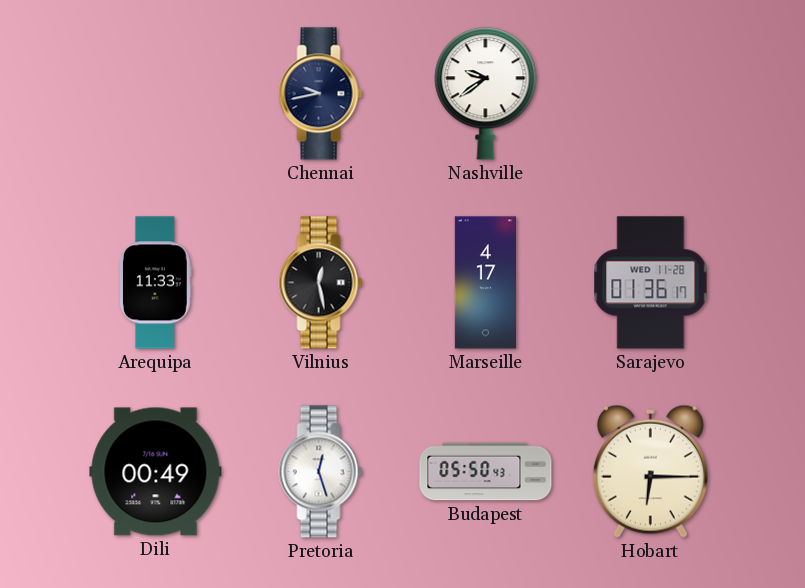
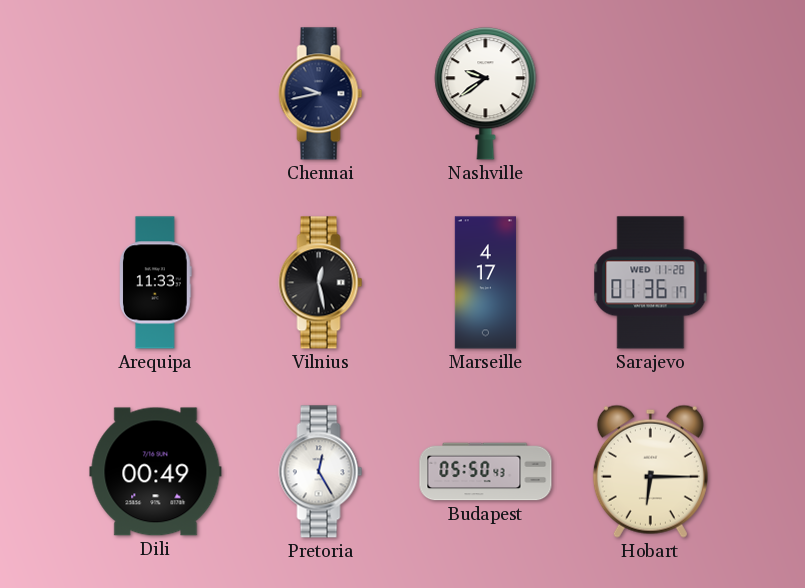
Pretoria: 12:27 -> 12:25
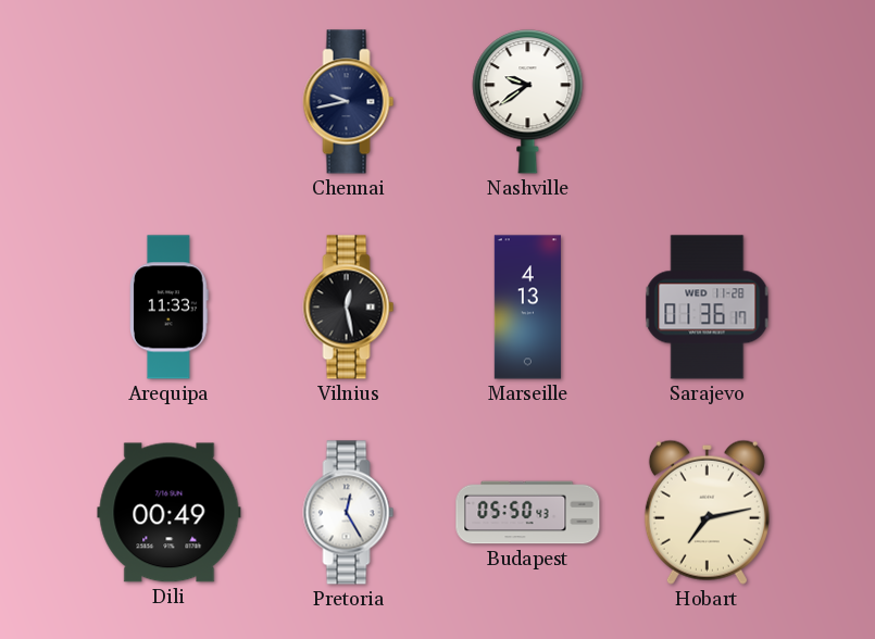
Marseille: 4:17 -> 4:13
Hobart: 6:15 -> 7:13
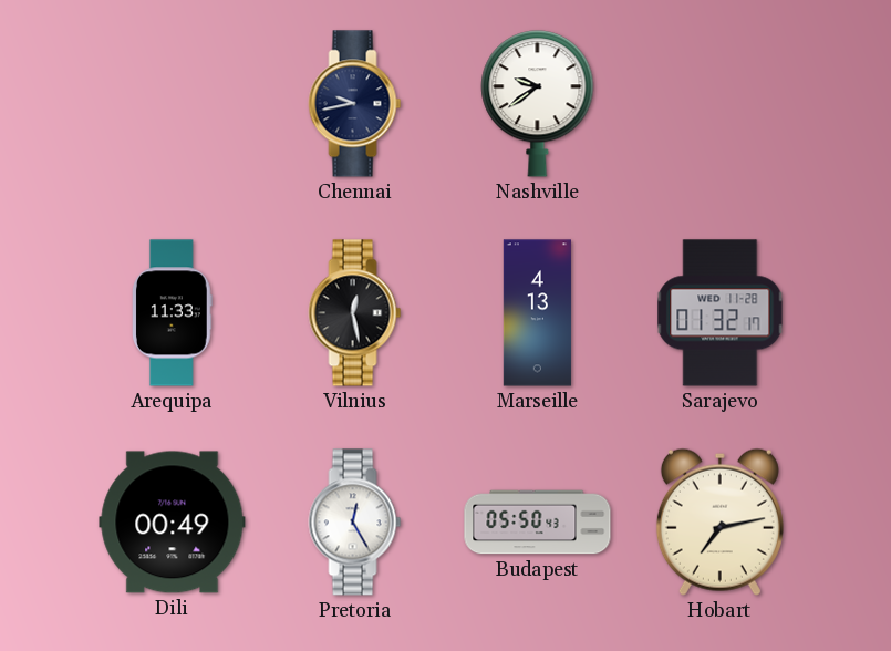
Sarajevo: 01:36 -> 01:32
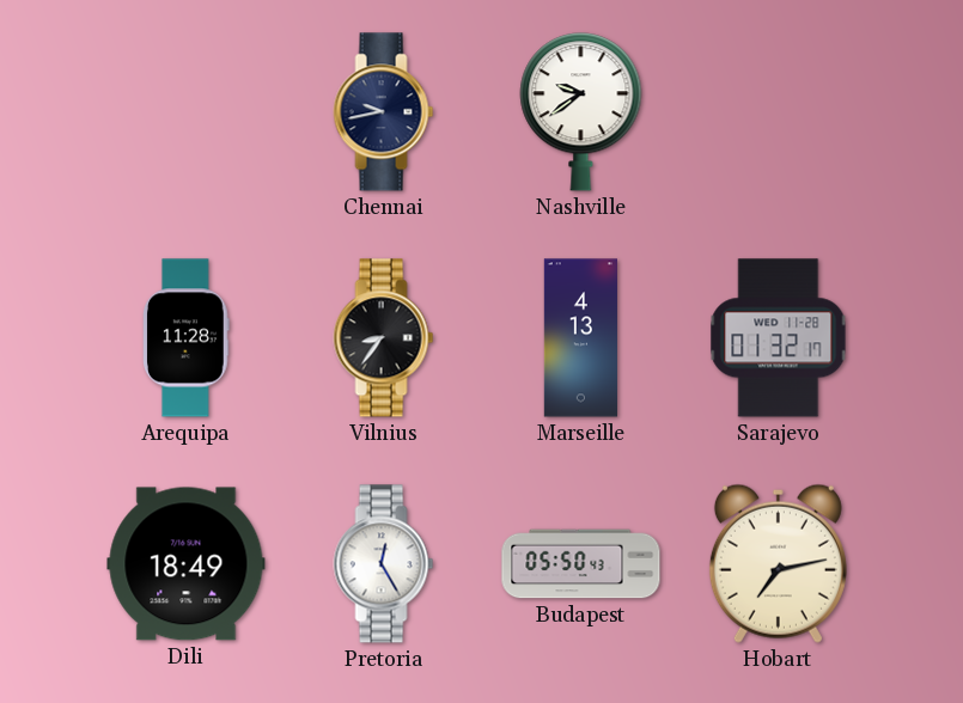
Arequipa: 11:33 -> 11:28
Vilnius: 12:28 -> 8:36
Dili: 00:49 -> 18:49
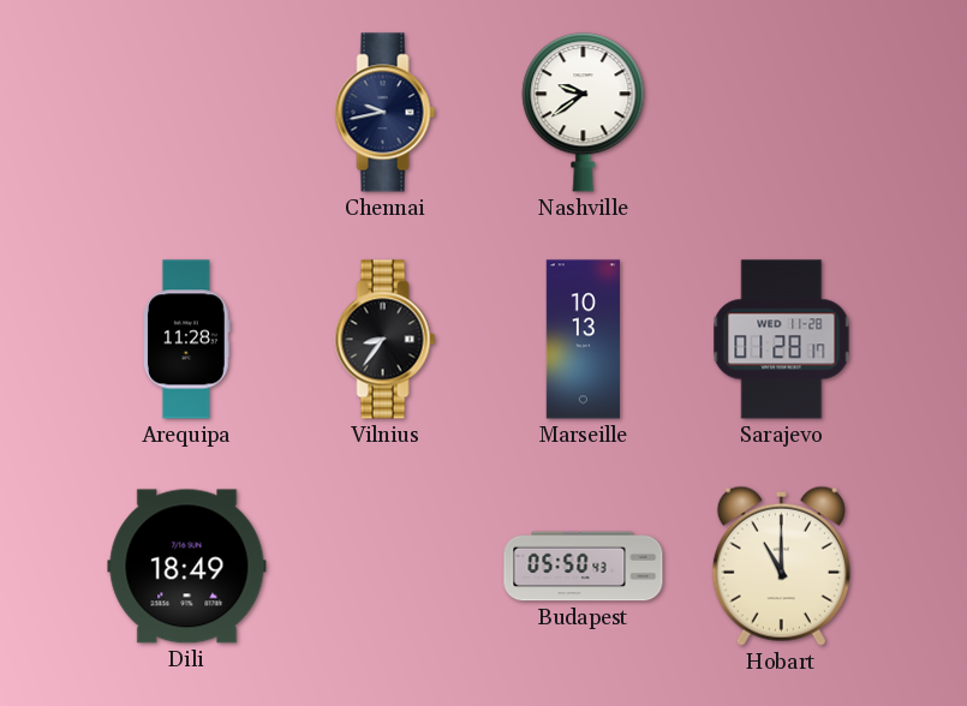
Marseille: 4:13 -> 10:13
Sarajevo: 01:32 -> 01:28
Pretoria: 12:25 -> none
Hobart: 7:13 -> 11:00
